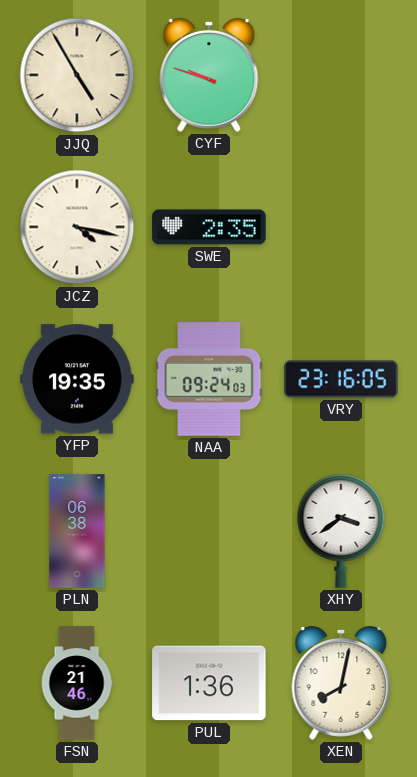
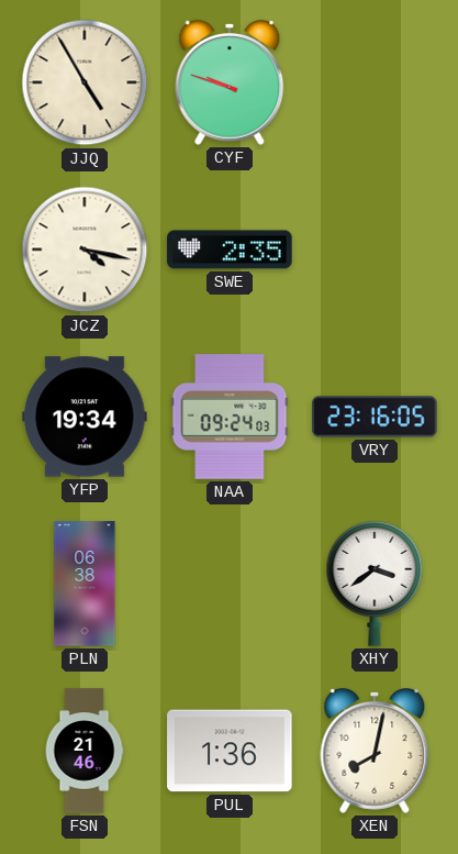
YFP: 19:35 -> 19:34
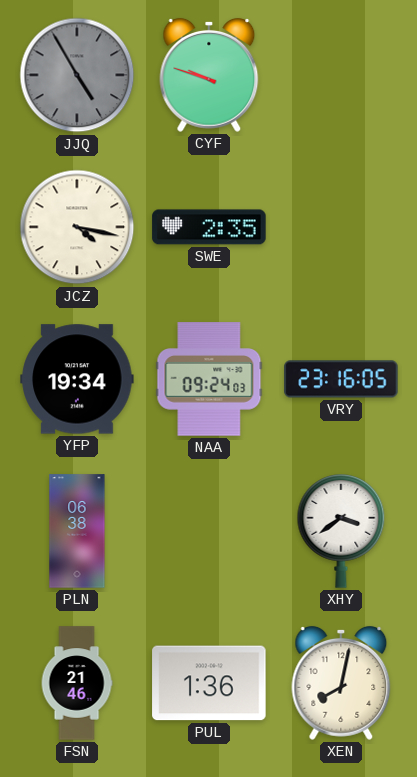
JJQ dial: cream -> grey
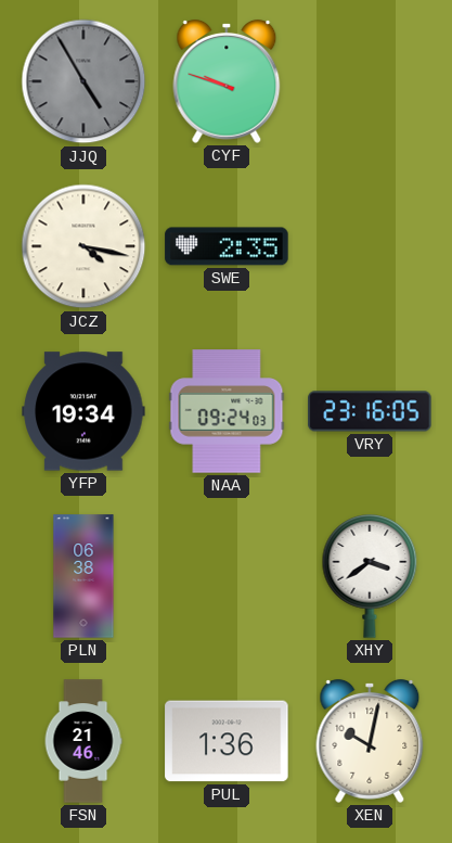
XEN: 8:02 -> 10:02
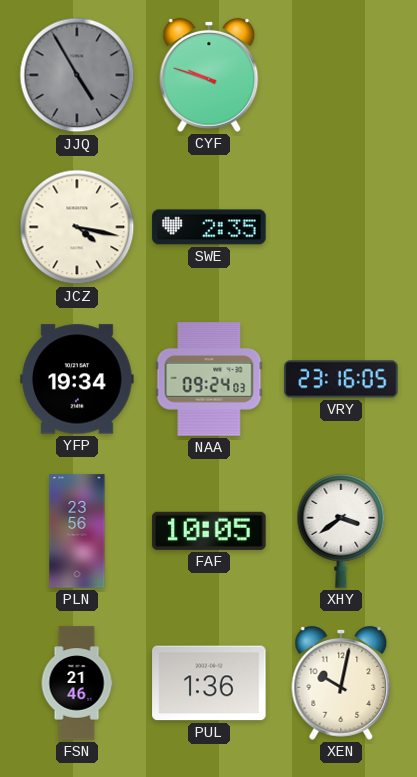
PLN: 06:38 -> 23:56
FAF: none -> 10:05
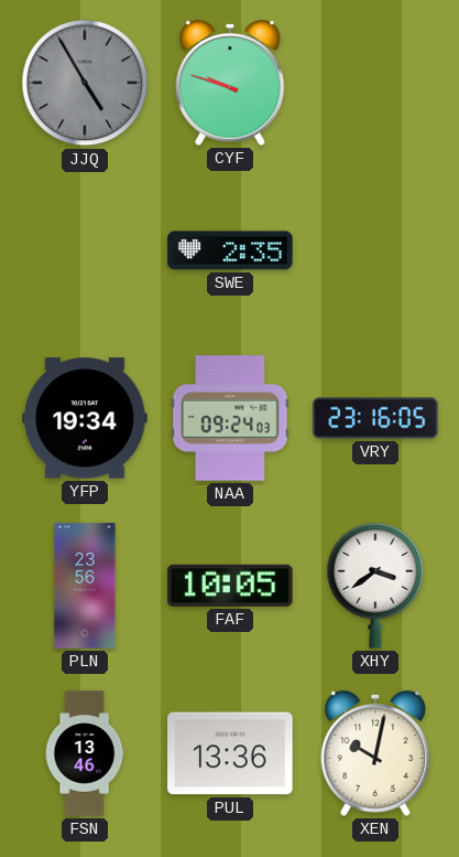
JCZ: 4:17 -> none
FSN: 21:46 -> 13:46
PUL: 1:36 -> 13:36
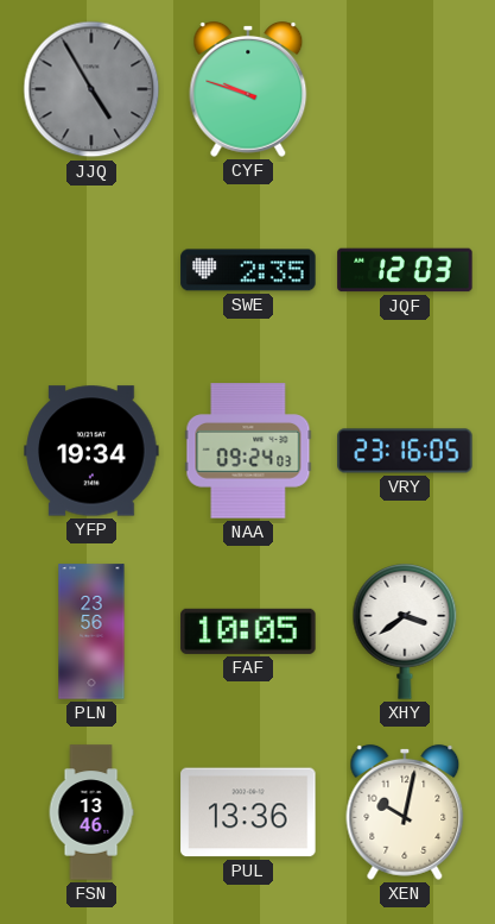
JQF: none -> 12:03
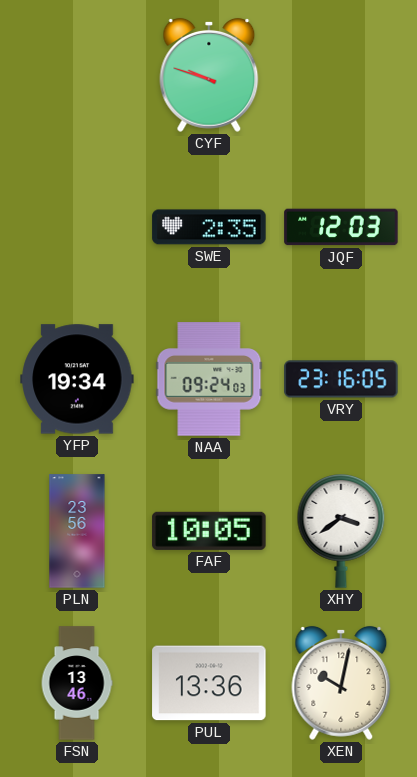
JJQ: 4:55 -> none
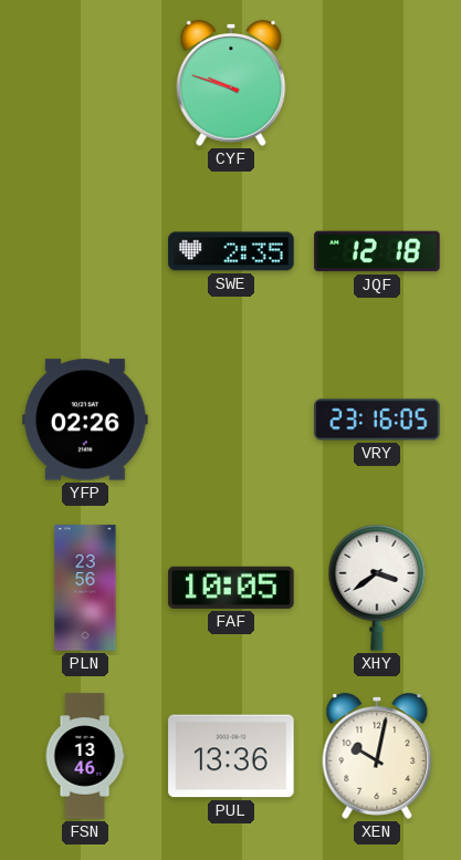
JQF: 12:03 -> 12:18
YFP: 19:34 -> 02:26
NAA: 09:24 -> none
